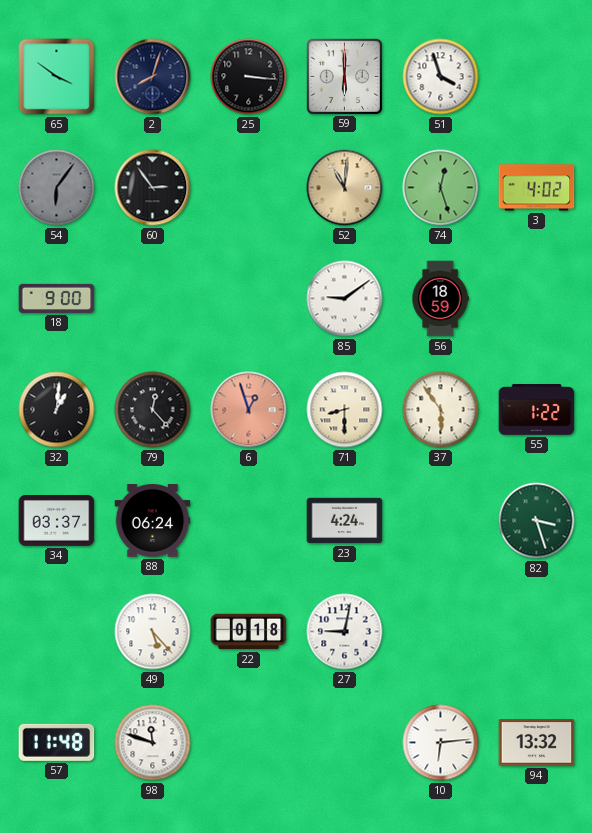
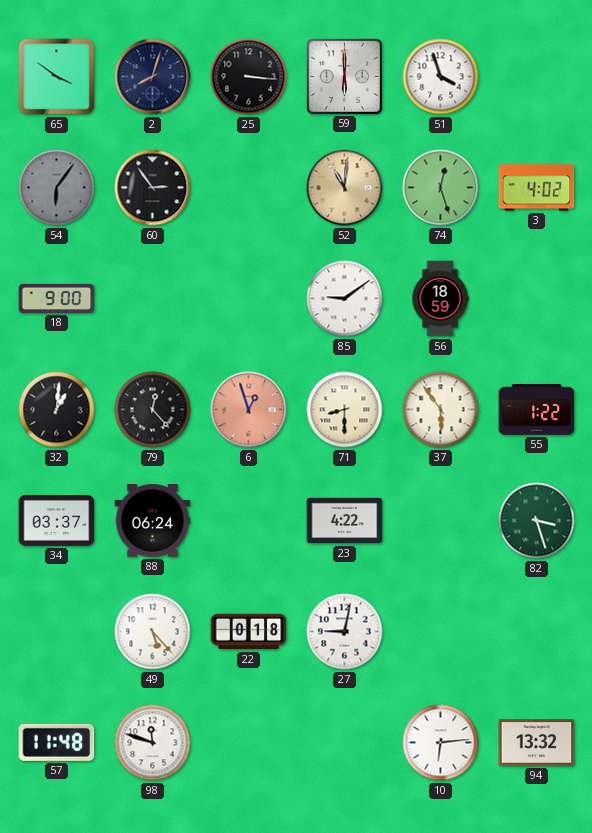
23: 4:24 -> 4:22
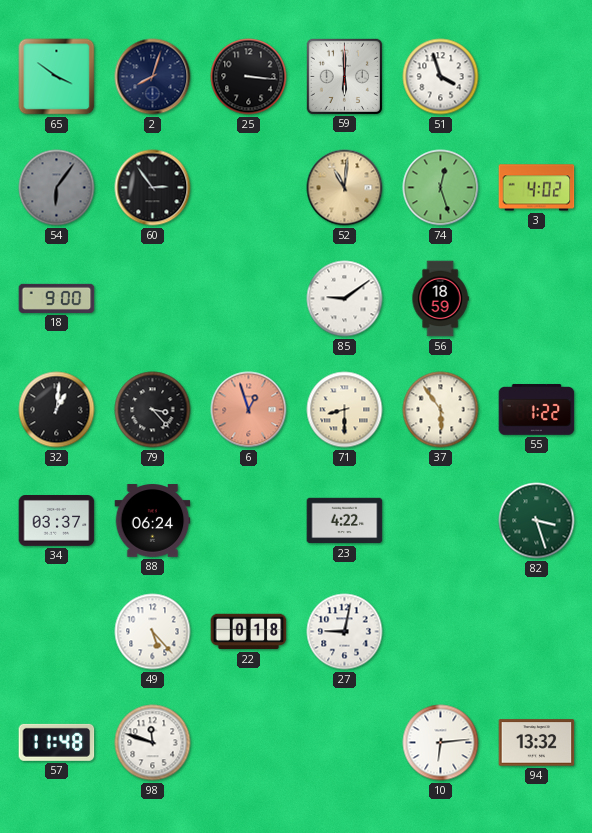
79: 12:23 -> 3:23
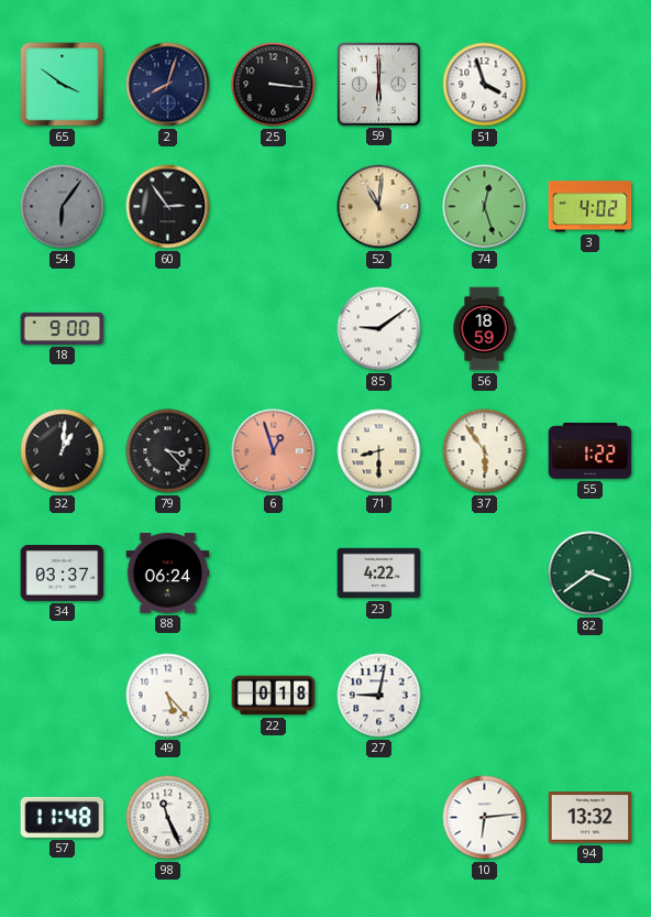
82: 3:27 -> 3:39
98: 11:48 -> 11:26
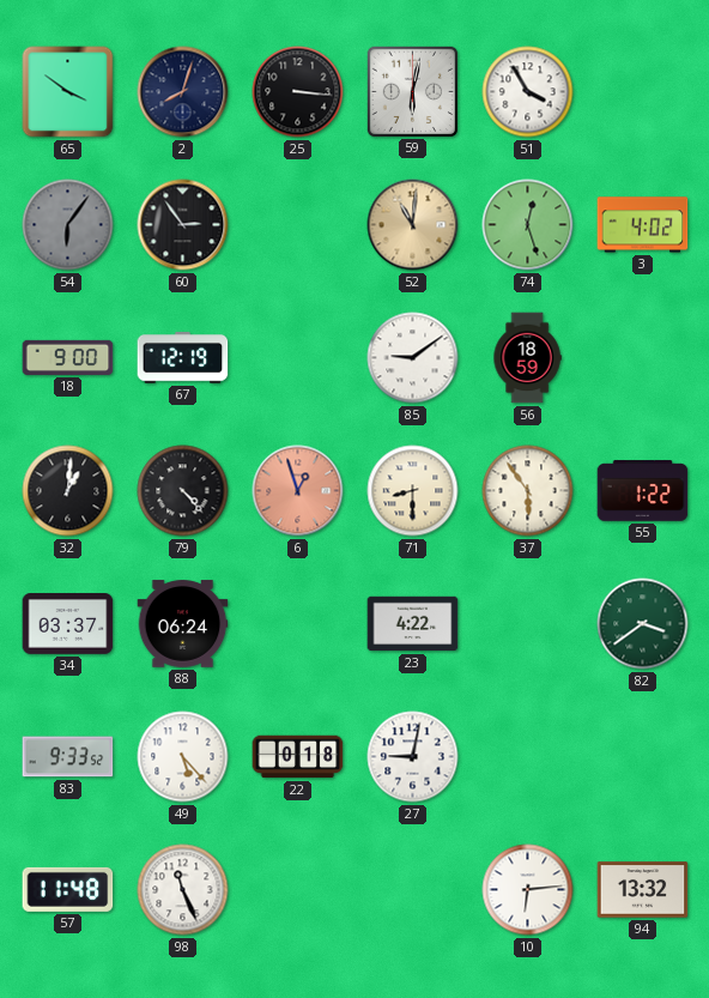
59: 6:00 -> 6:02
51: 3:57 -> 3:55
67: none -> 12:19
79: 3:23 -> 4:23
83: none -> 9:33
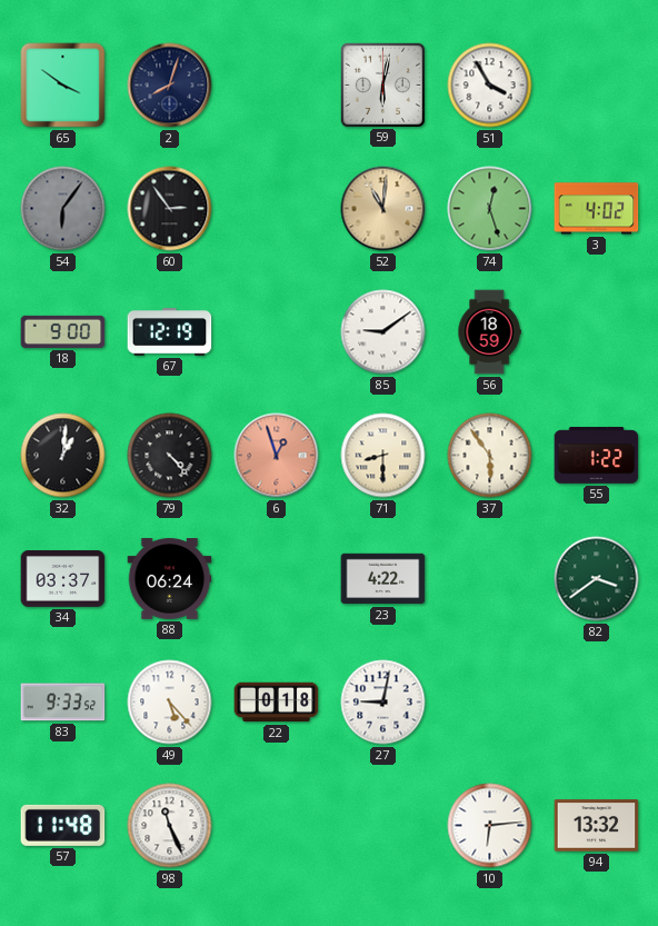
25: 3:16 -> none
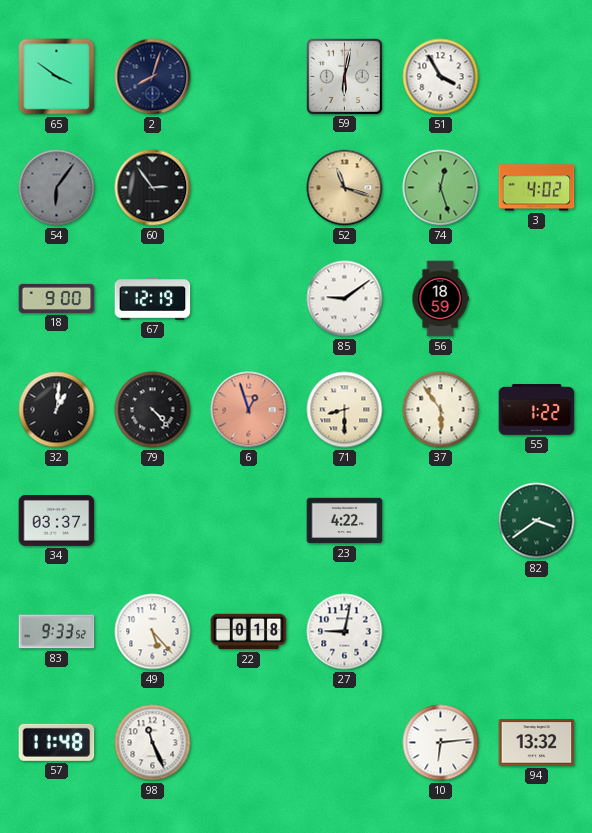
52: 11:01 -> 11:18
88: 06:24 -> none
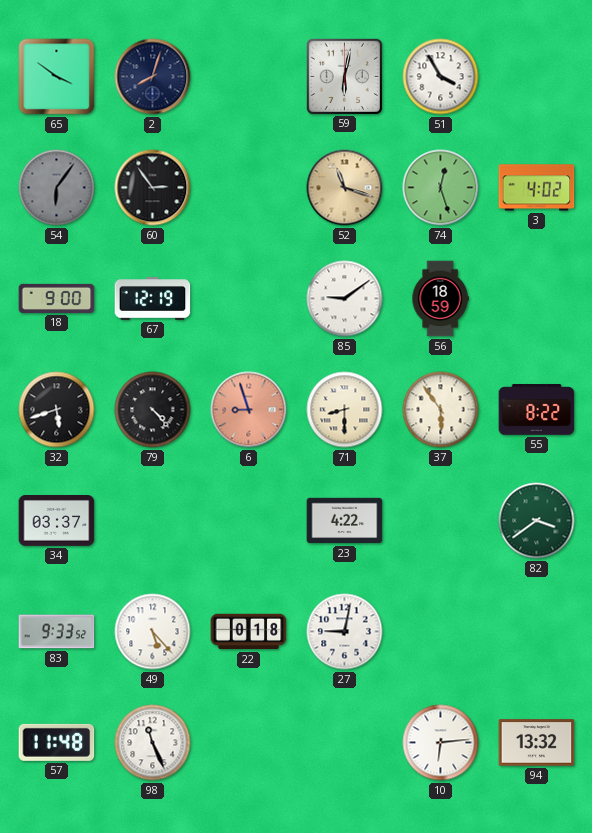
32: 1:01 -> 5:42
6: 12:57 -> 8:57
55: 1:22 -> 8:22
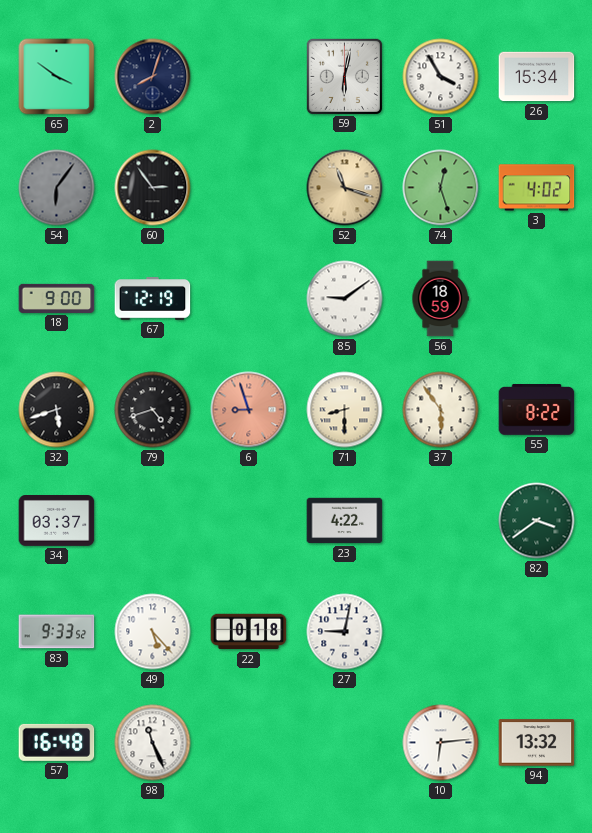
26: none -> 15:34
79: 4:23 -> 4:42
57: 11:48 -> 16:48
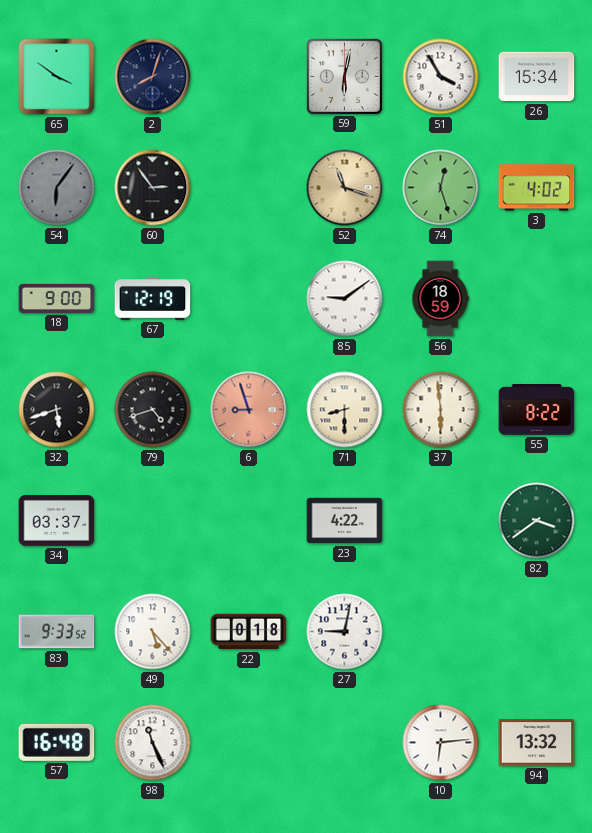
37: 5:54 -> 5:59
